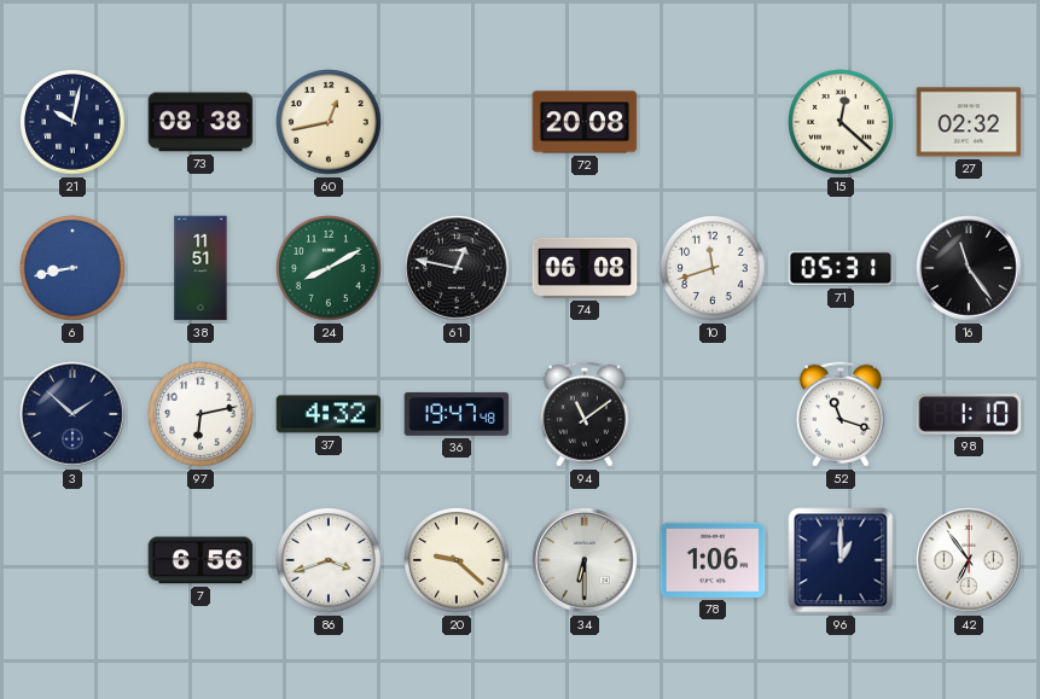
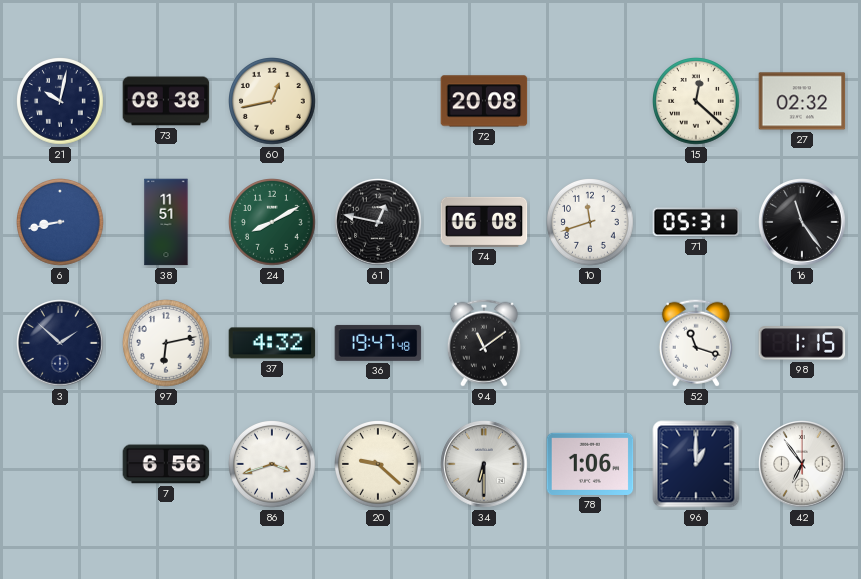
98: 1:10 -> 1:15
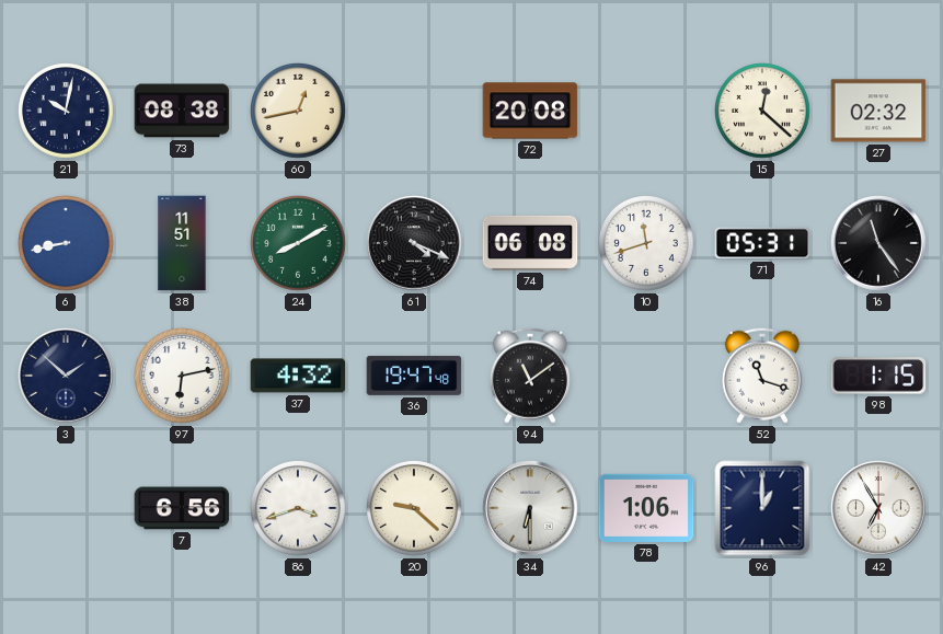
61: 12:47 -> 4:19
42: 6:54 -> 6:55
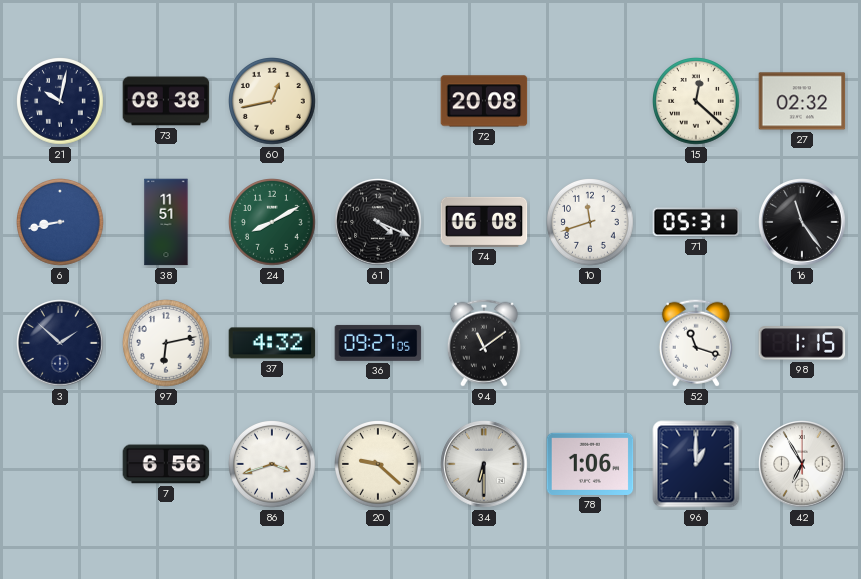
36: 19:47 -> 09:27
